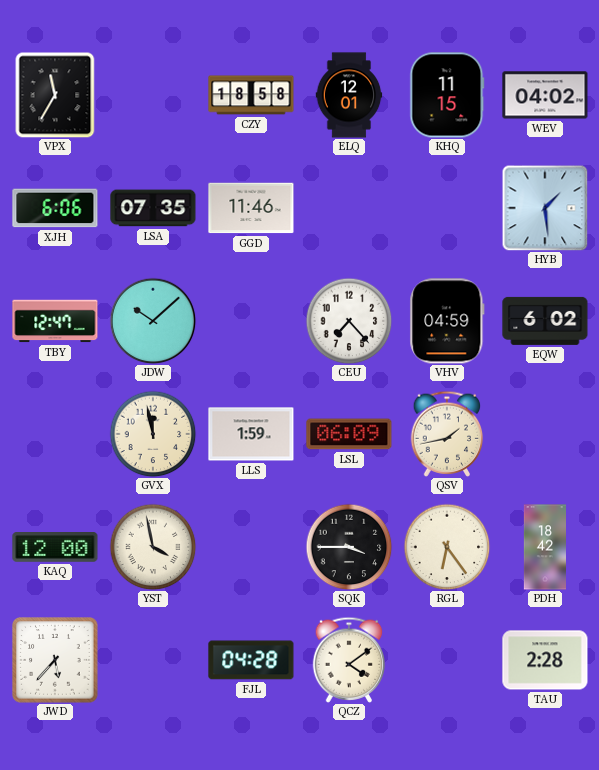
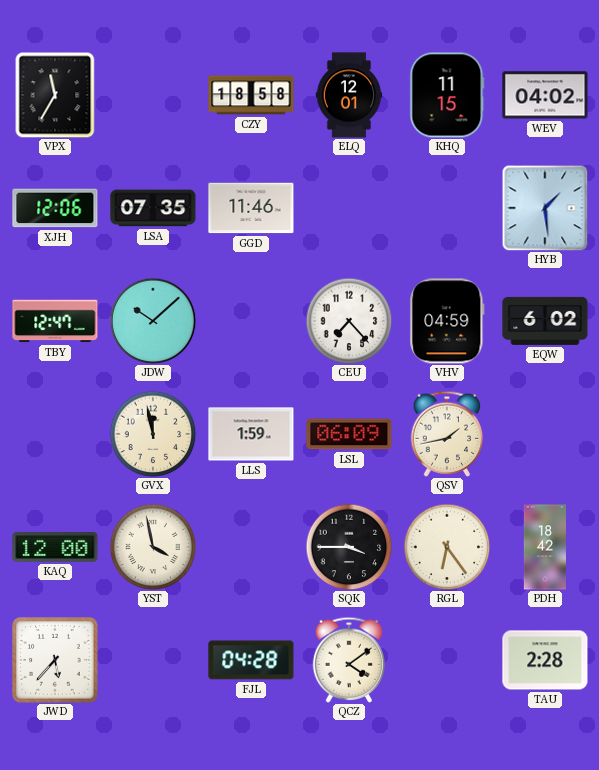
XJH: 6:06 -> 12:06
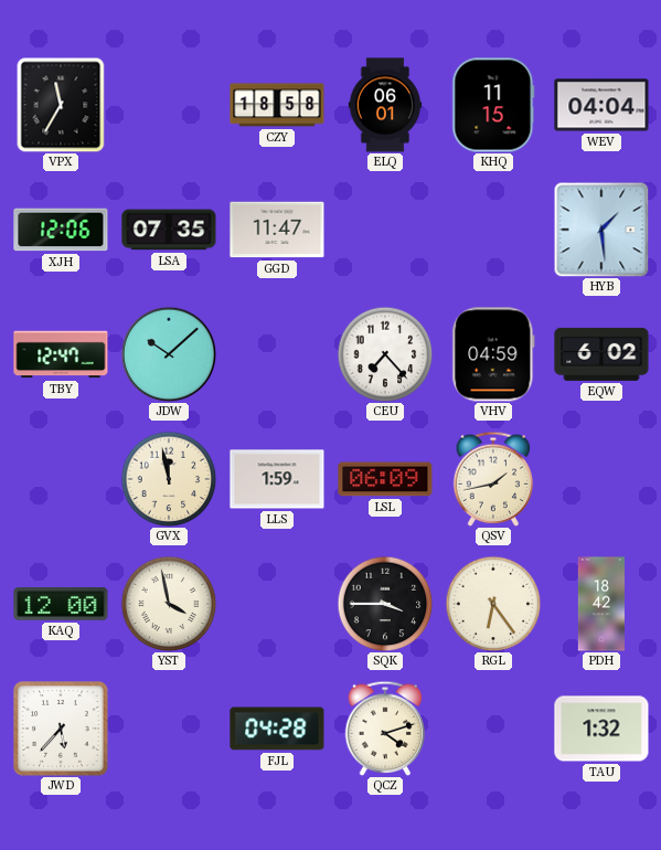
ELQ: 12:01 -> 06:01
WEV: 04:02 -> 04:04
GGD: 11:46 -> 11:47
QCZ: 4:09 -> 4:12
TAU: 2:28 -> 1:32
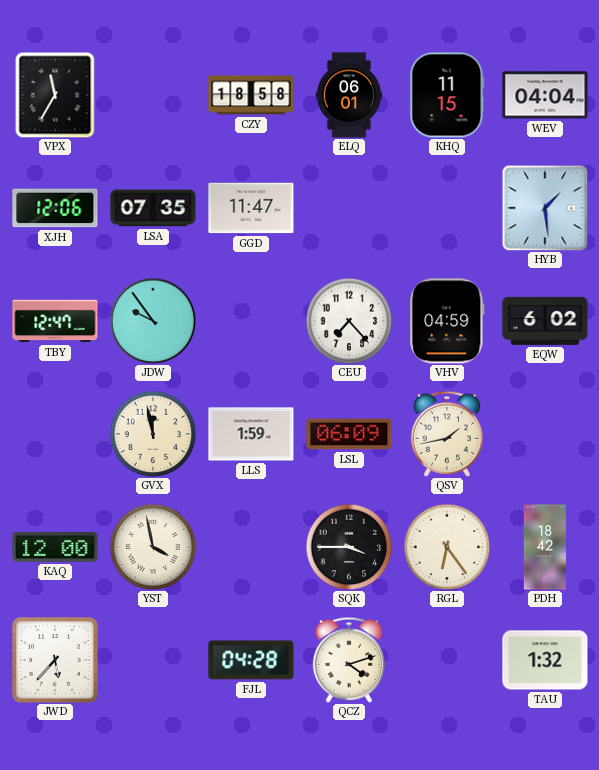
JDW: 10:08 -> 9:54
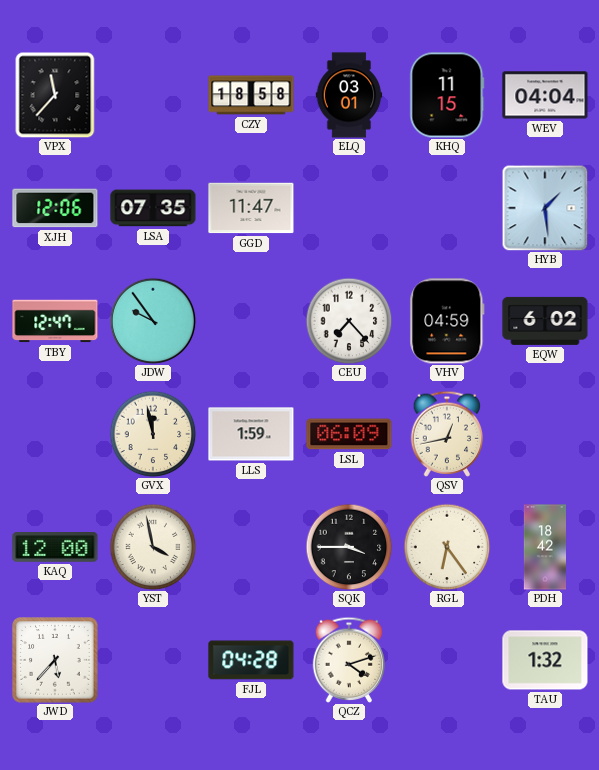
VPX: 11:35 -> 11:37
ELQ: 06:01 -> 03:01
QSV: 1:43 -> 12:43
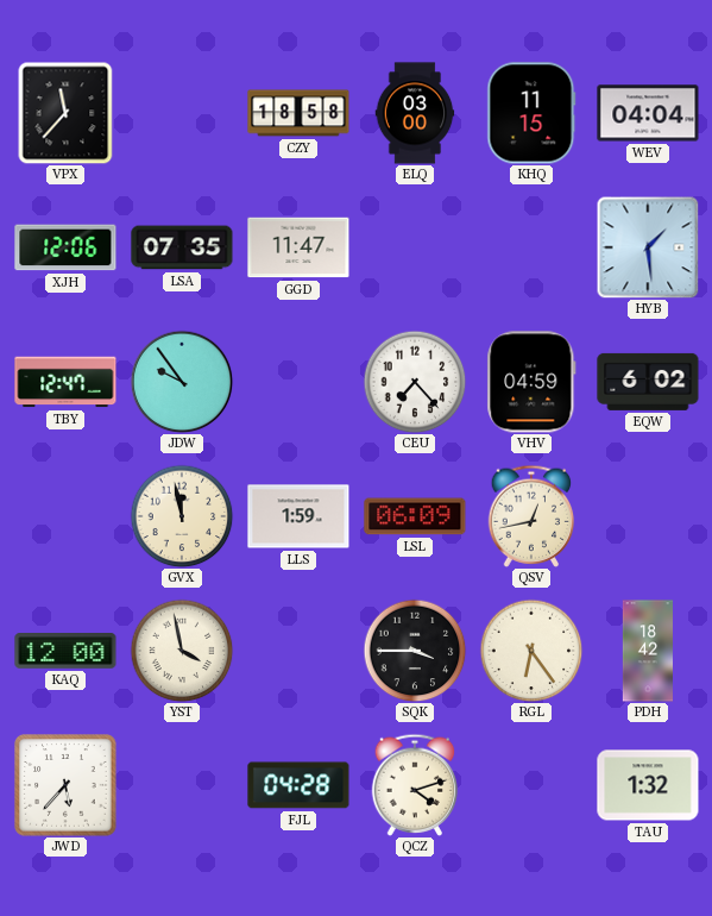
ELQ: 03:01 -> 03:00
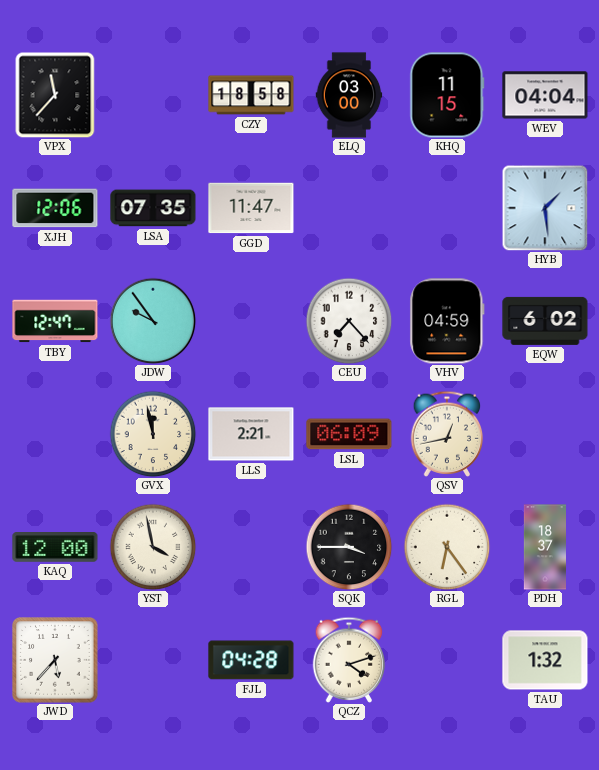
LLS: 1:59 -> 2:21
PDH: 18:42 -> 18:37
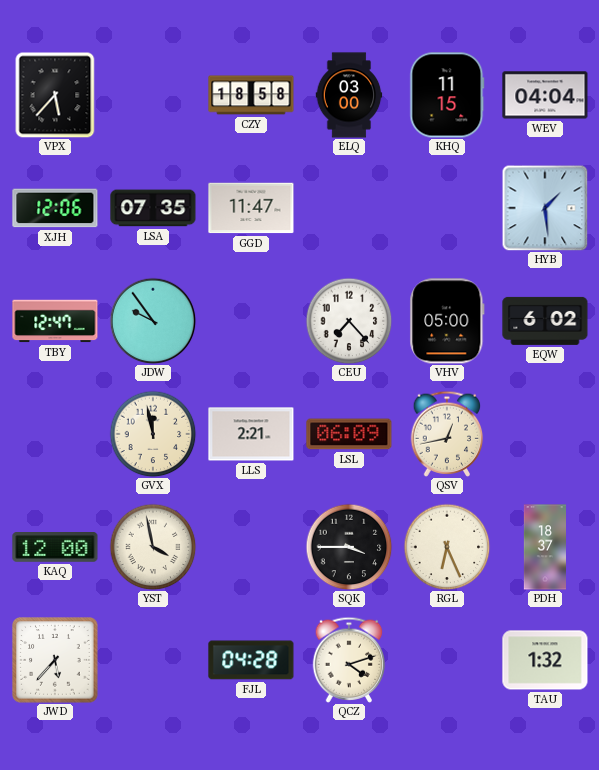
VPX: 11:37 -> 5:37
VHV: 04:59 -> 05:00
RGL: 6:24 -> 6:26
